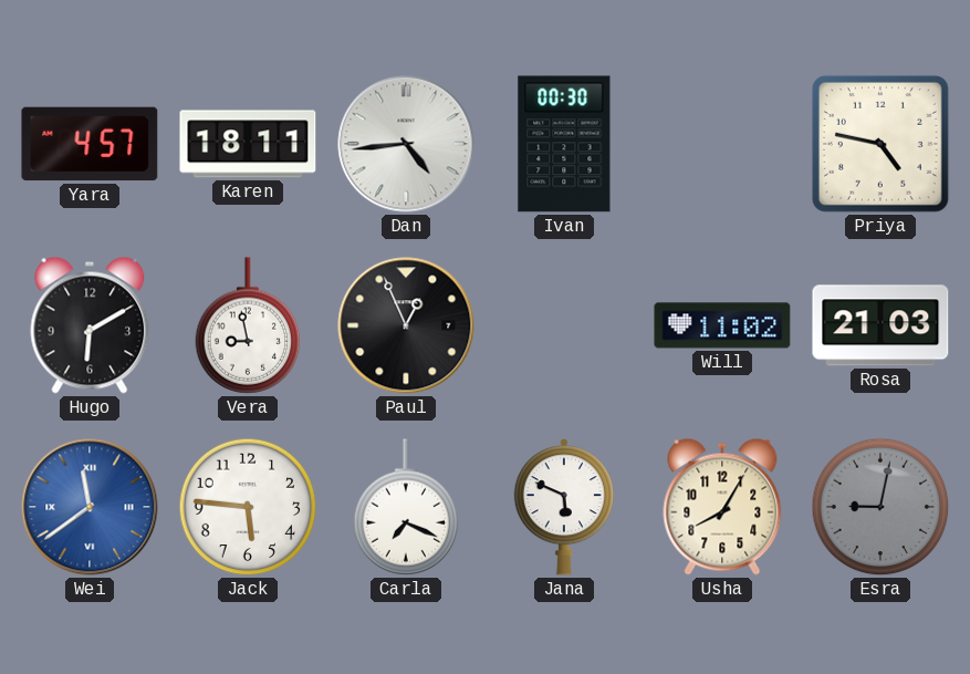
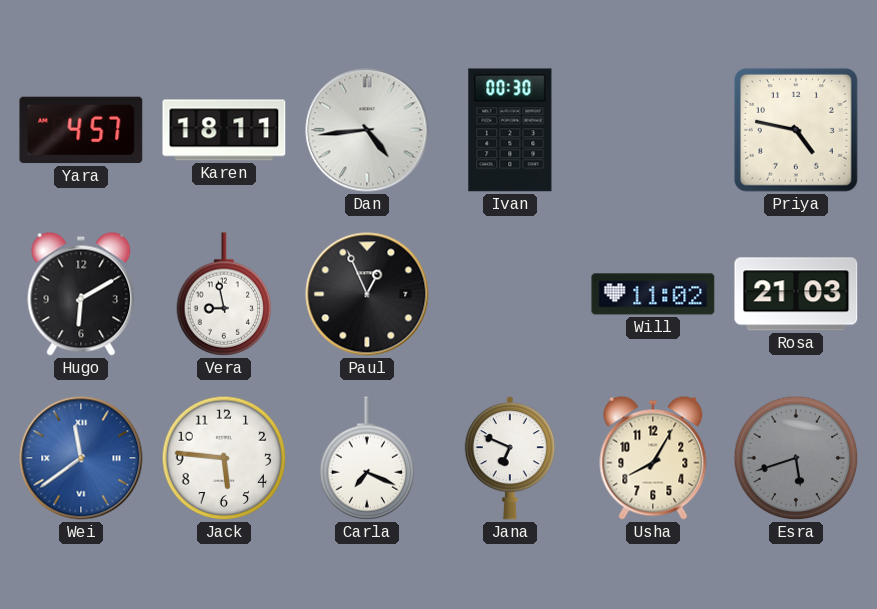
Jana: 5:49 -> 6:49
Esra: 9:02 -> 5:42
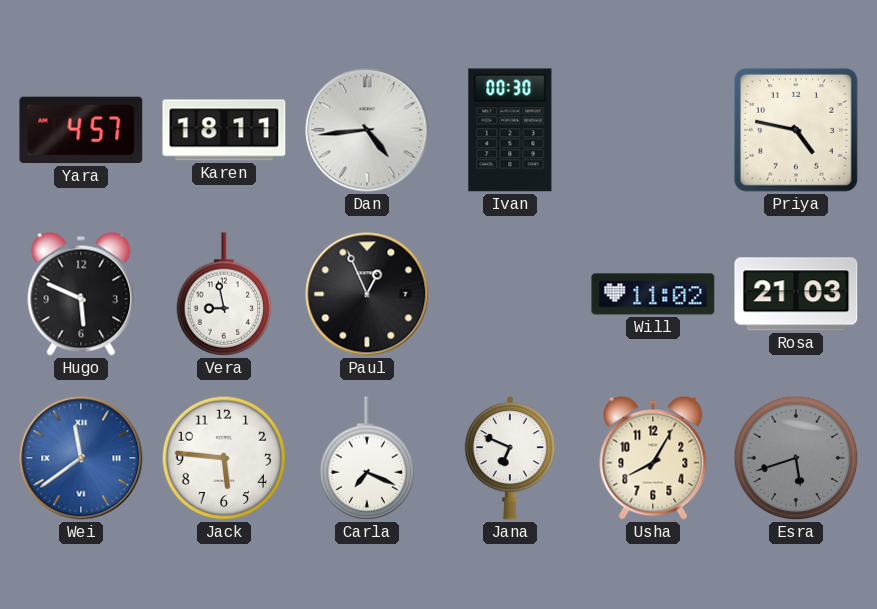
Hugo: 6:10 -> 5:49
